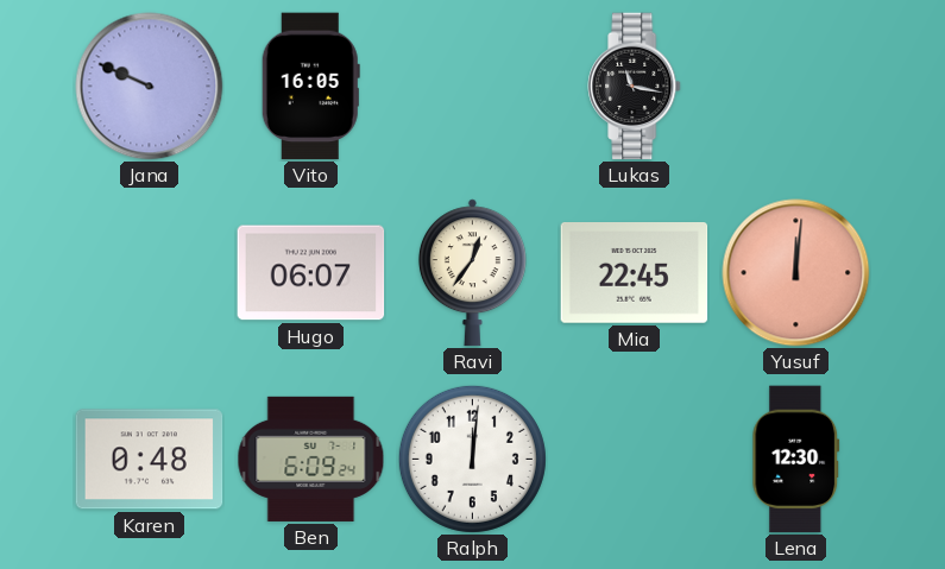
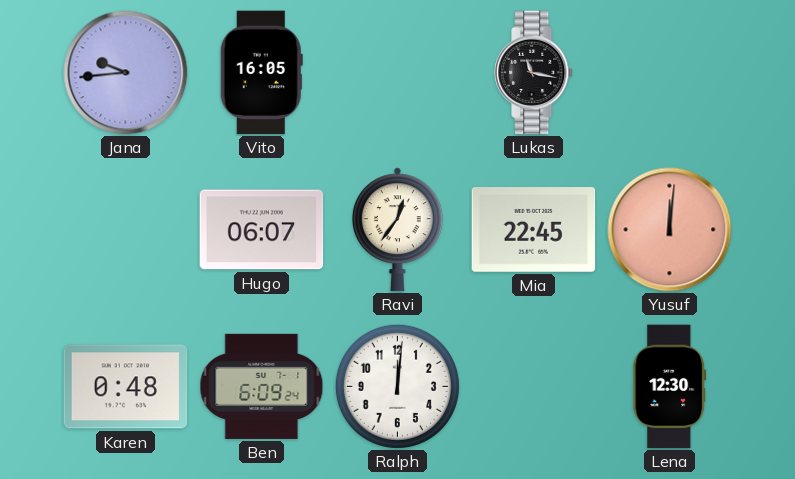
Jana: 9:49 -> 9:44
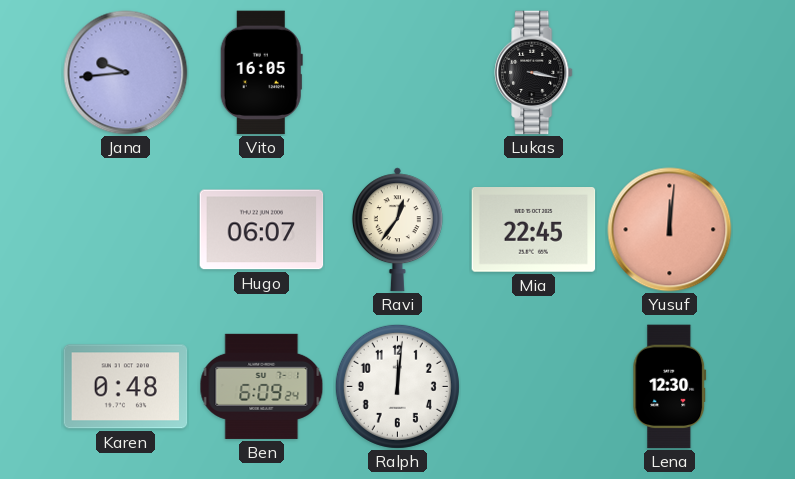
Lukas: 11:17 -> 3:17
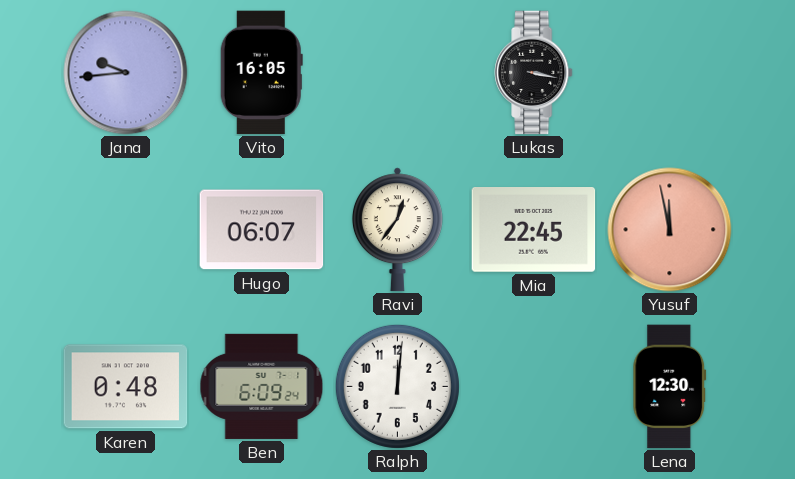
Yusuf: 12:01 -> 11:58
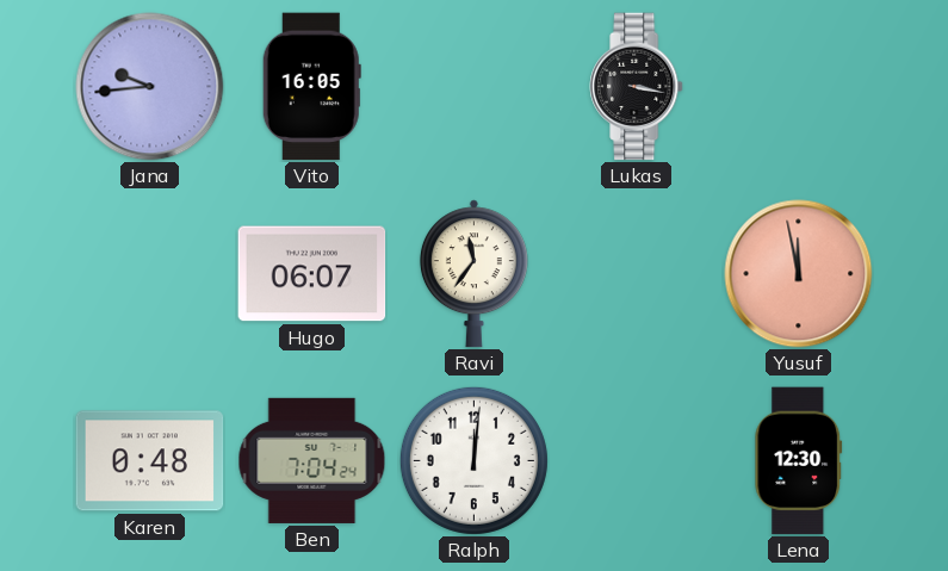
Ravi: 12:36 -> 11:36
Mia: 22:45 -> none
Ben: 6:09 -> 7:04
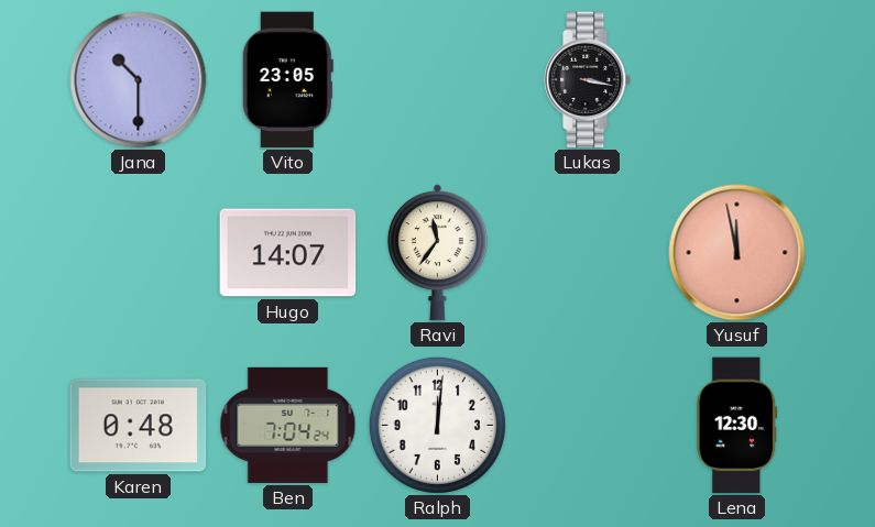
Jana: 9:44 -> 10:30
Vito: 16:05 -> 23:05
Hugo: 06:07 -> 14:07
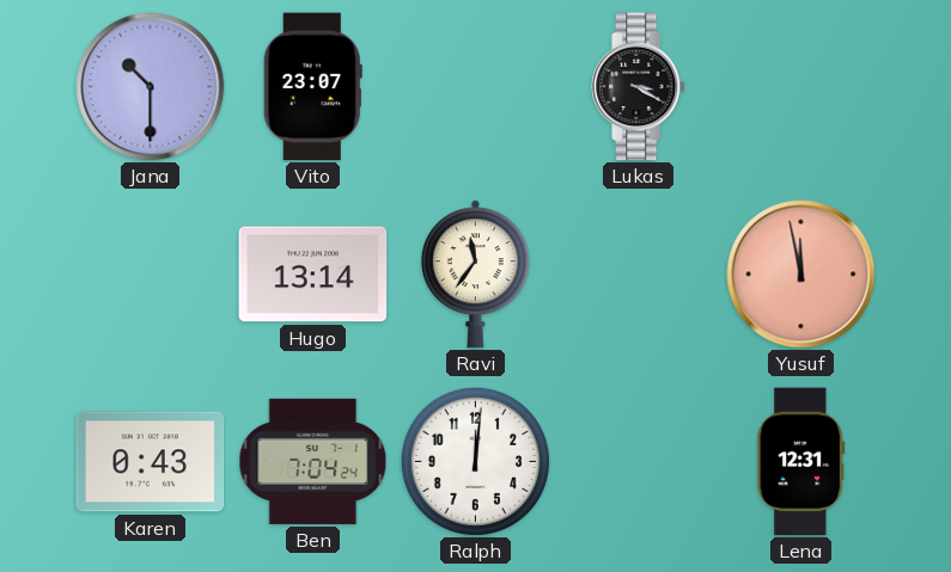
Vito: 23:05 -> 23:07
Lukas: 3:17 -> 3:20
Hugo: 14:07 -> 13:14
Karen: 0:48 -> 0:43
Lena: 12:30 -> 12:31
